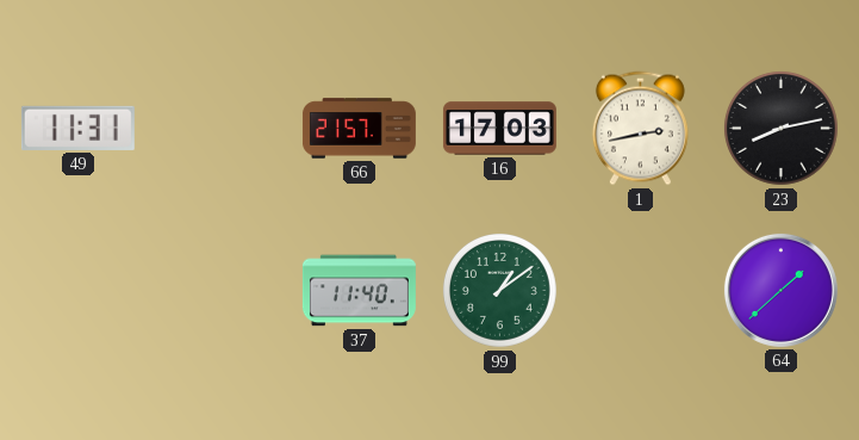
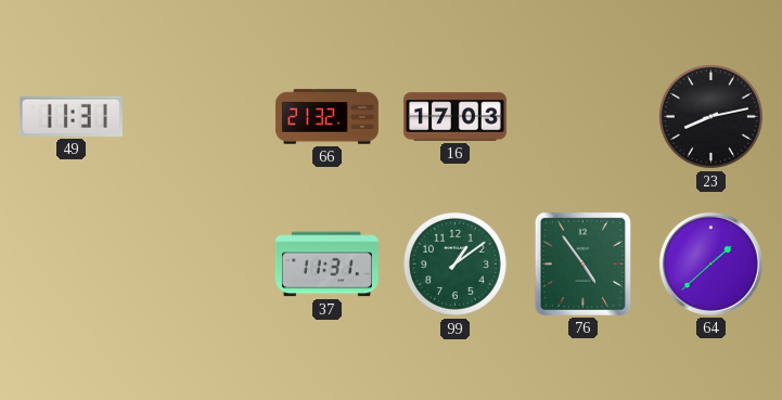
66: 21:57 -> 21:32
1: 2:43 -> none
37: 11:40 -> 11:31
76: none -> 4:54
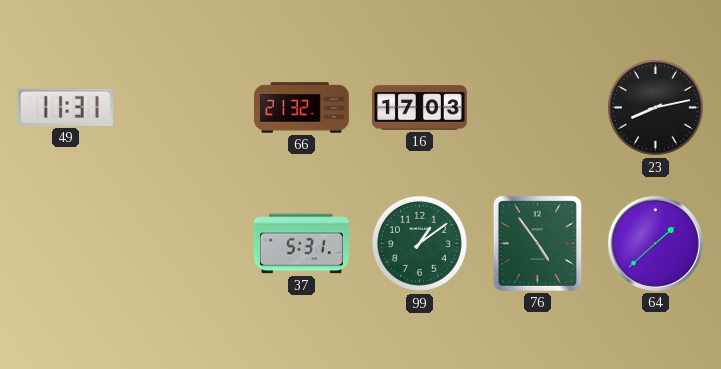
37: 11:31 -> 5:31
